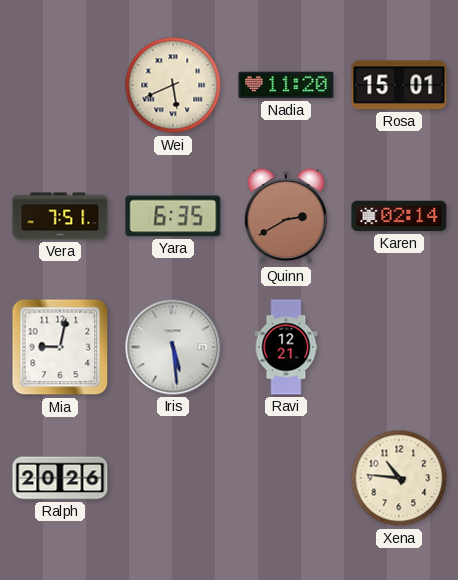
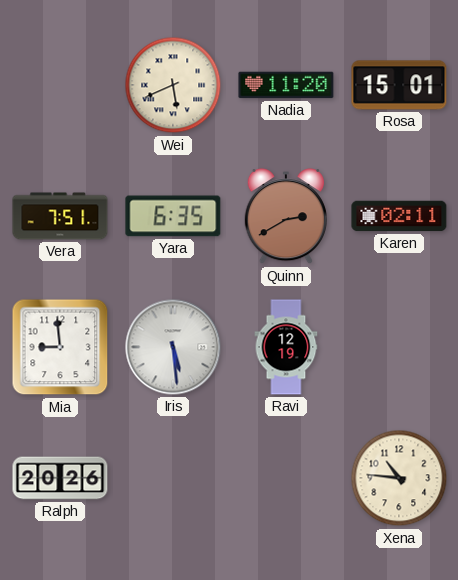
Karen: 02:14 -> 02:11
Mia: 9:02 -> 8:59
Ravi: 12:21 -> 12:19
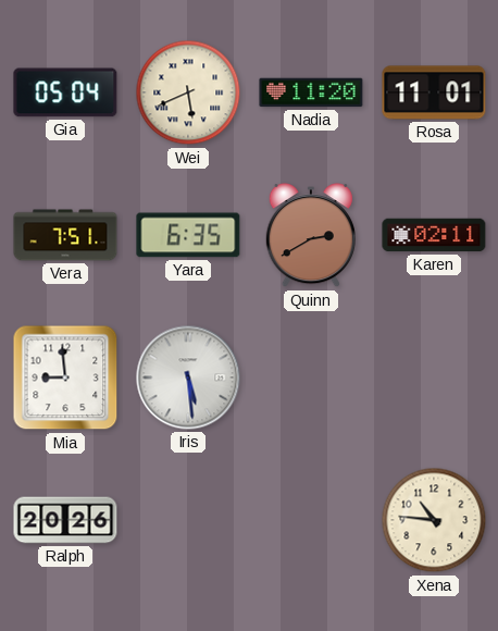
Gia: none -> 05:04
Rosa: 15:01 -> 11:01
Ravi: 12:19 -> none
